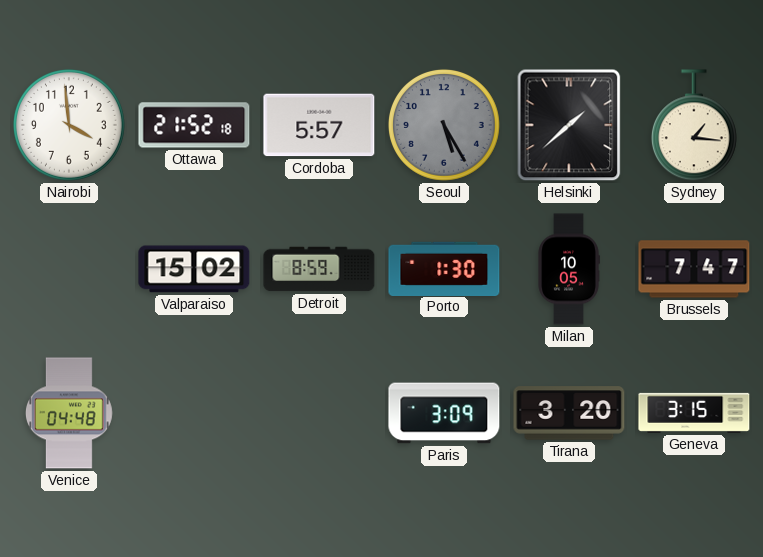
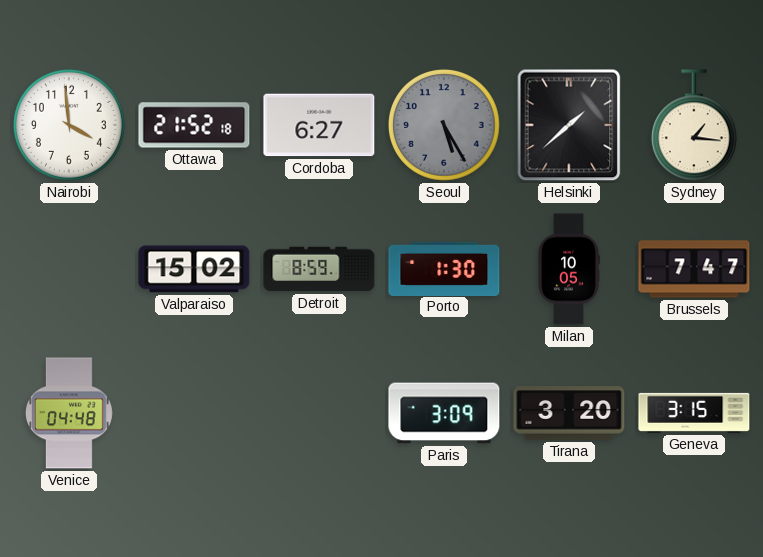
Cordoba: 5:57 -> 6:27
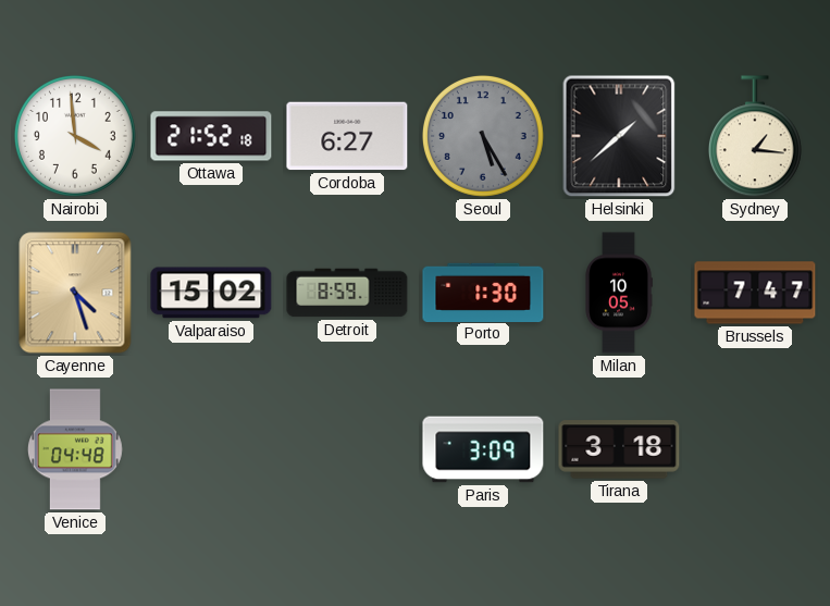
Cayenne: none -> 4:27
Tirana: 3:20 -> 3:18
Geneva: 3:15 -> none
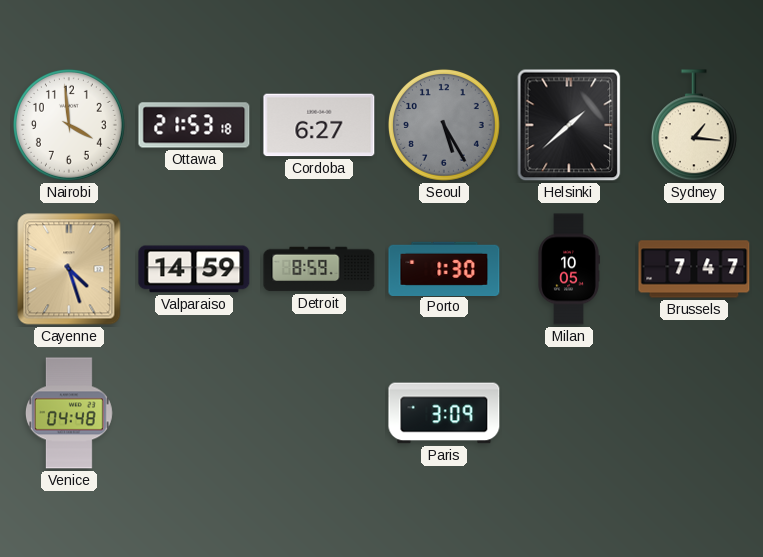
Ottawa: 21:52 -> 21:53
Valparaiso: 15:02 -> 14:59
Tirana: 3:18 -> none
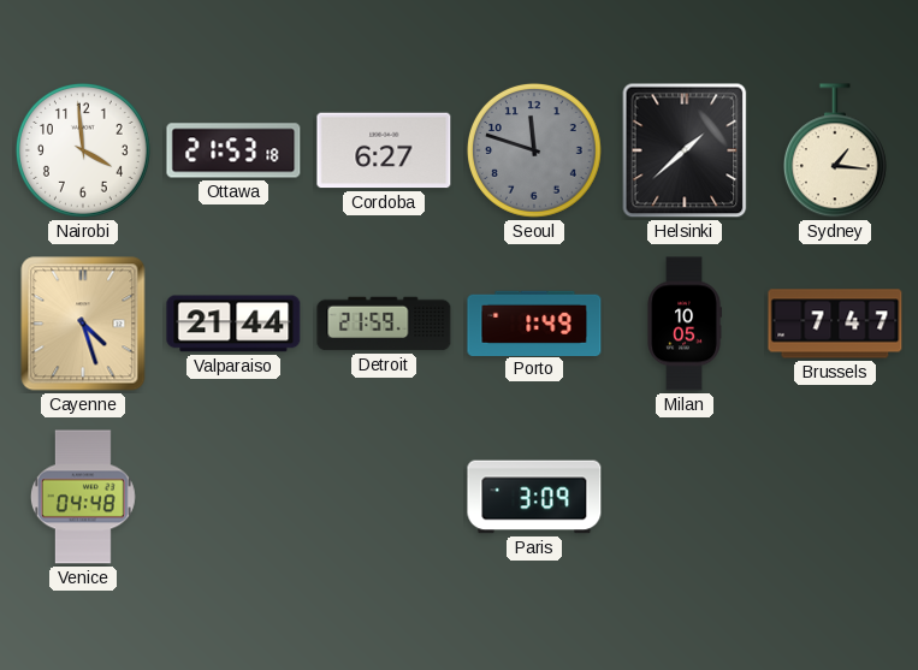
Seoul: 5:25 -> 11:48
Valparaiso: 14:59 -> 21:44
Detroit: 8:59 -> 21:59
Porto: 1:30 -> 1:49
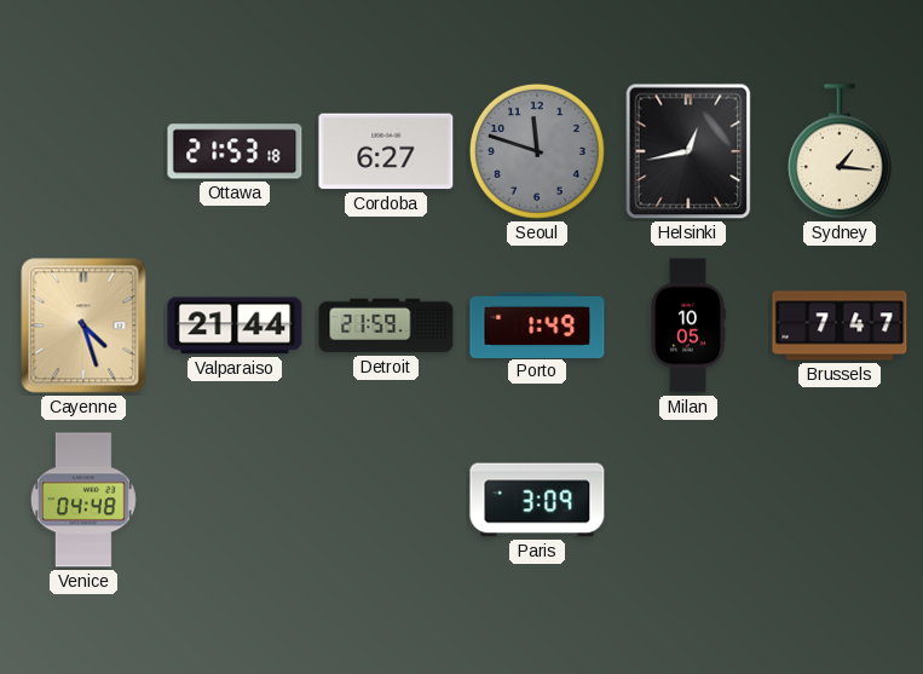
Nairobi: 3:59 -> none
Helsinki: 1:38 -> 12:43
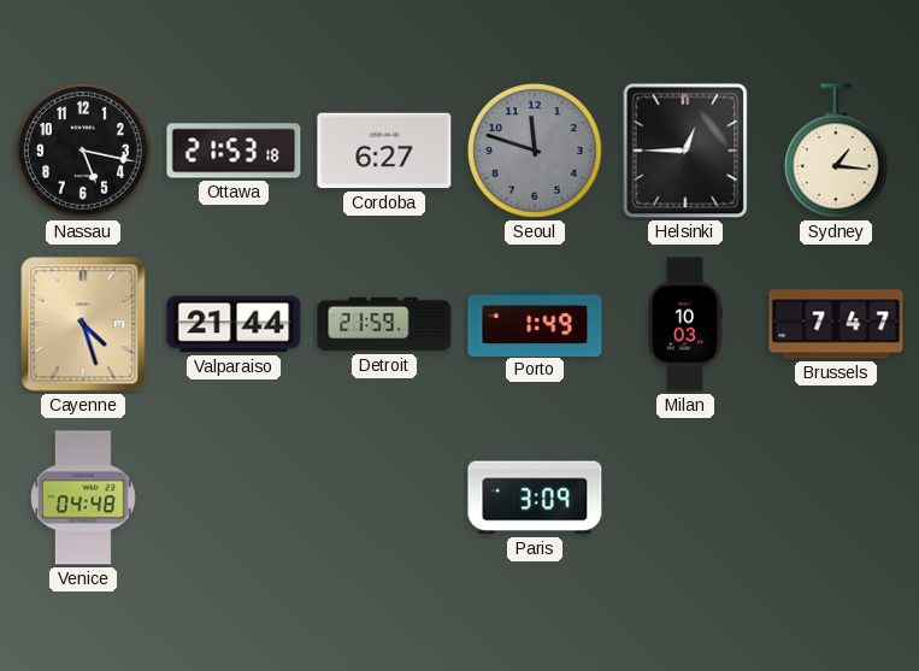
Nassau: none -> 5:17
Helsinki: 12:43 -> 12:45
Milan: 10:05 -> 10:03
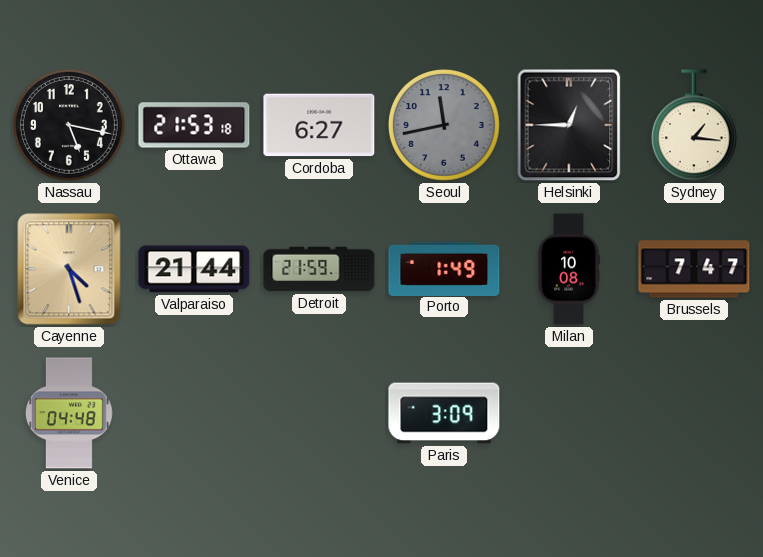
Seoul: 11:48 -> 11:43
Milan: 10:03 -> 10:08
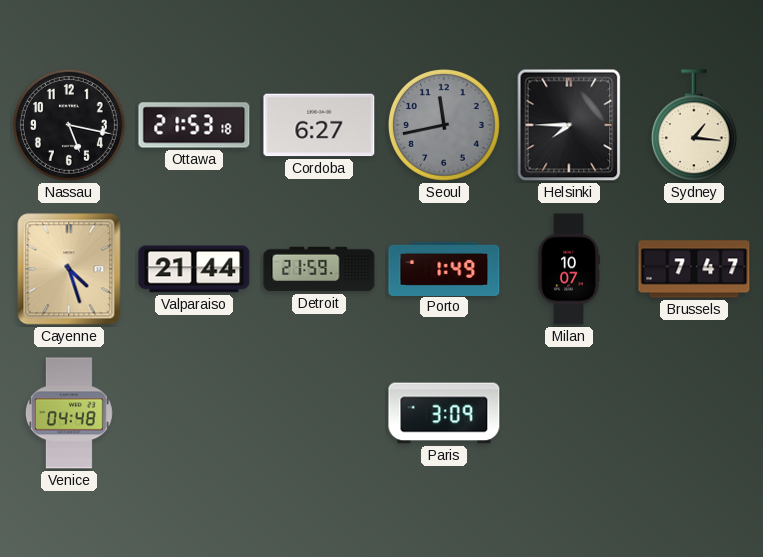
Helsinki: 12:45 -> 7:45
Milan: 10:08 -> 10:07
